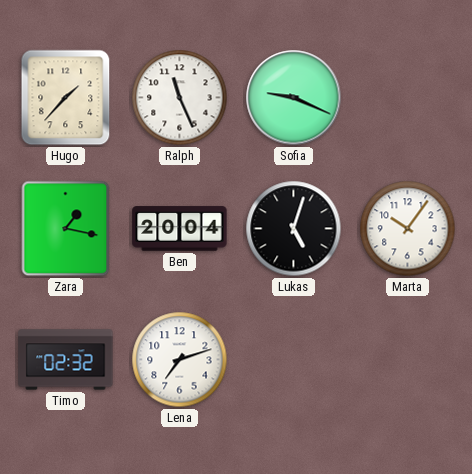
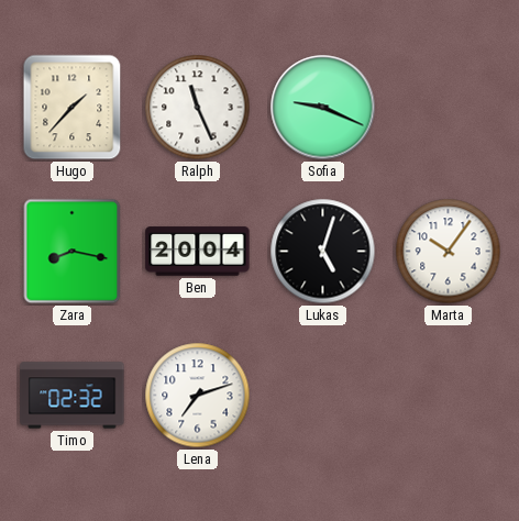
Zara: 1:17 -> 8:17
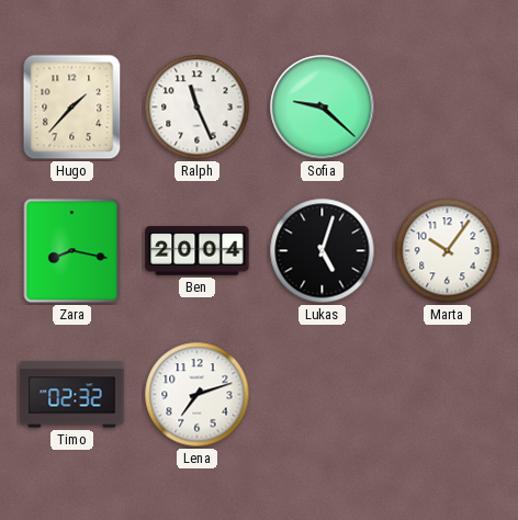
Sofia: 9:19 -> 9:22
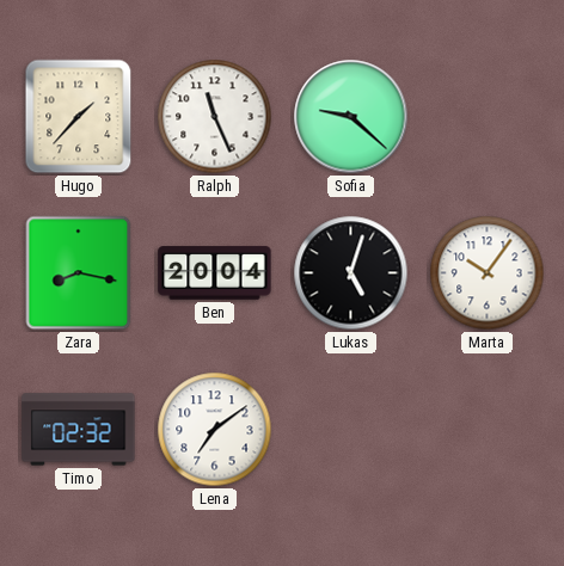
Lena: 7:12 -> 7:09
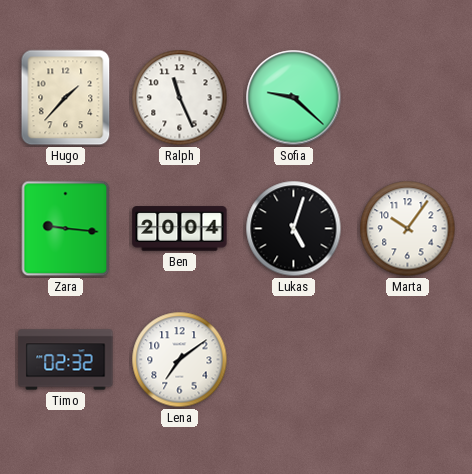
Zara: 8:17 -> 9:16
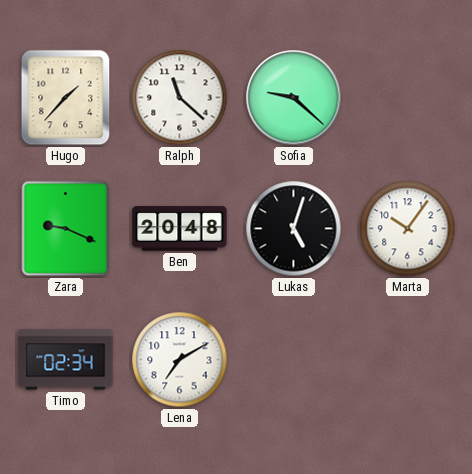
Ralph: 11:26 -> 11:22
Zara: 9:16 -> 9:19
Ben: 20:04 -> 20:48
Timo: 02:32 -> 02:34
Lena: 7:09 -> 7:10
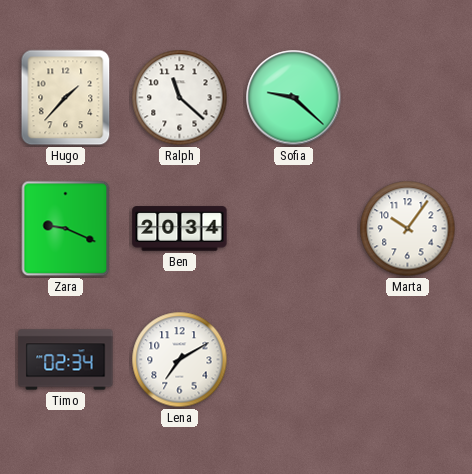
Ben: 20:48 -> 20:34
Lukas: 5:03 -> none
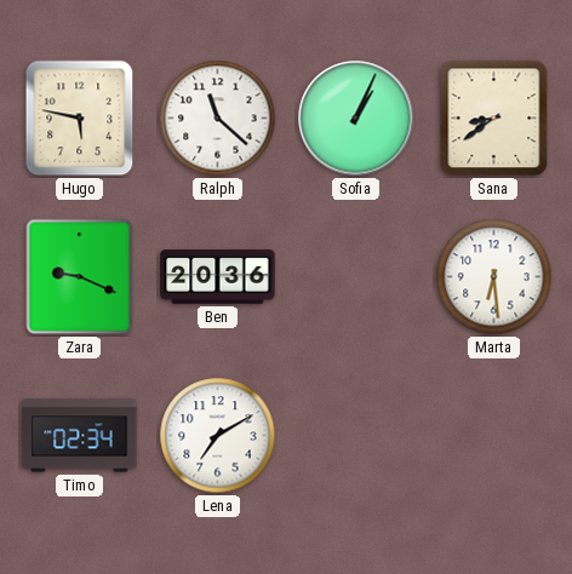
Hugo: 1:37 -> 5:47
Sofia: 9:22 -> 1:04
Sana: none -> 8:39
Ben: 20:34 -> 20:36
Marta: 10:06 -> 6:29
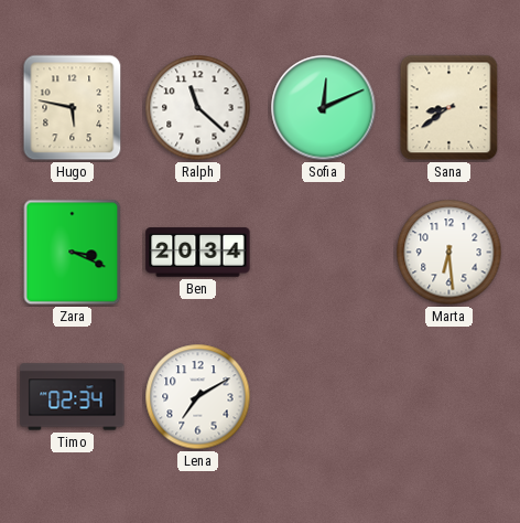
Sofia: 1:04 -> 12:11
Zara: 9:19 -> 3:19
Ben: 20:36 -> 20:34
